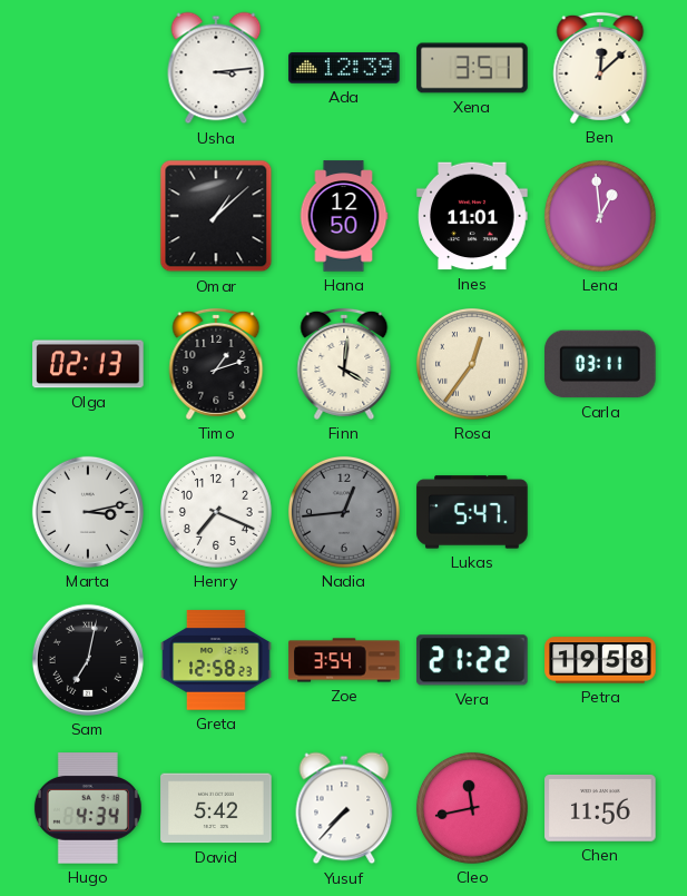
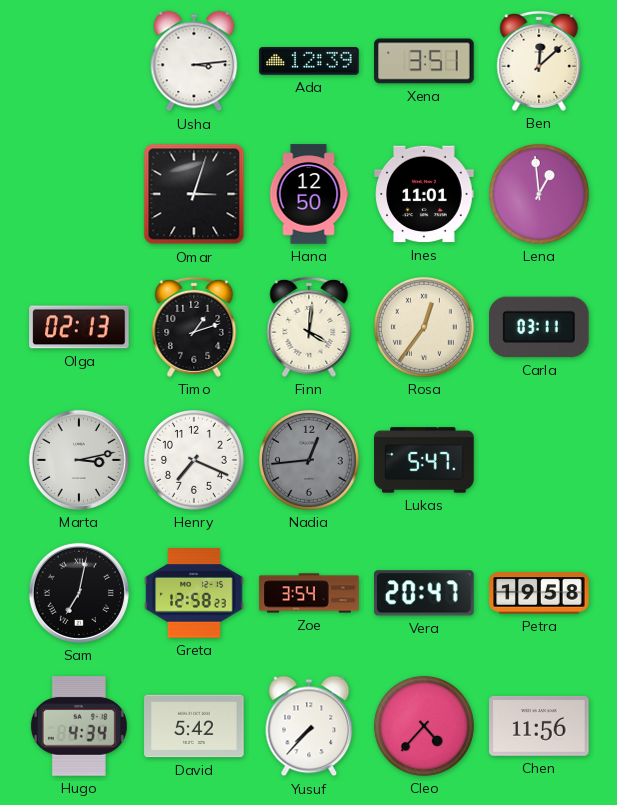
Omar: 1:08 -> 3:03
Vera: 21:22 -> 20:47
Cleo: 11:43 -> 4:37
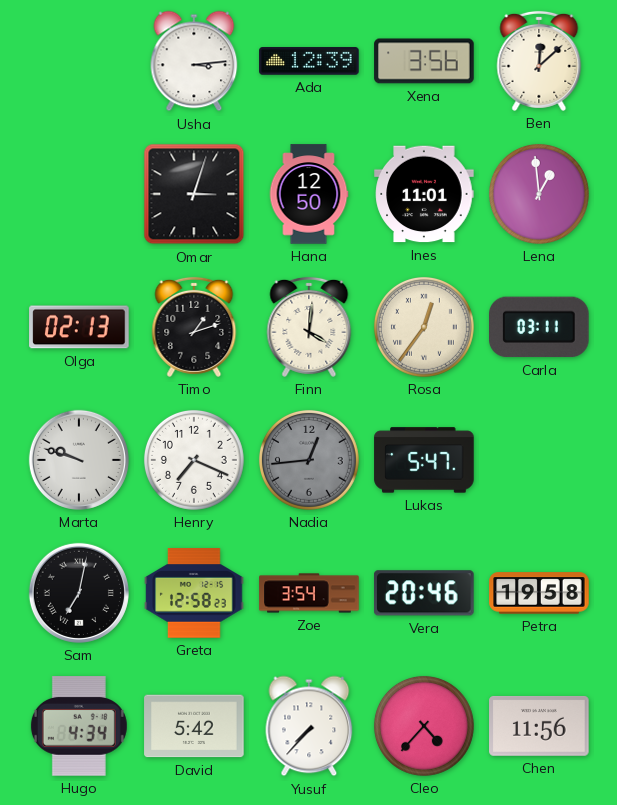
Xena: 3:51 -> 3:56
Marta: 3:13 -> 9:48
Vera: 20:47 -> 20:46
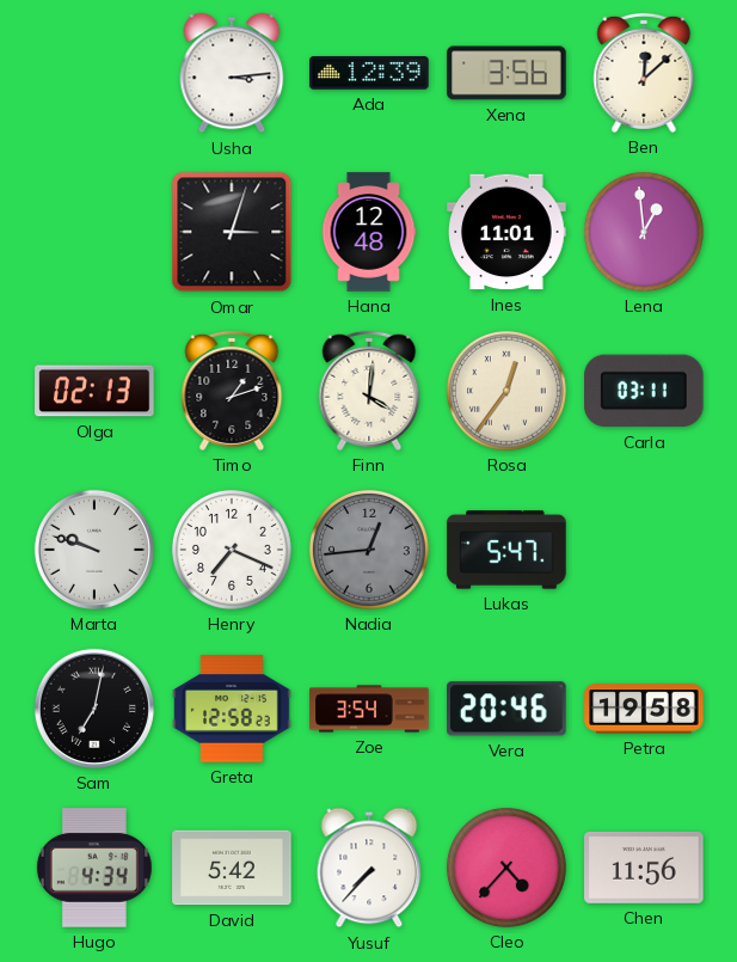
Hana: 12:50 -> 12:48
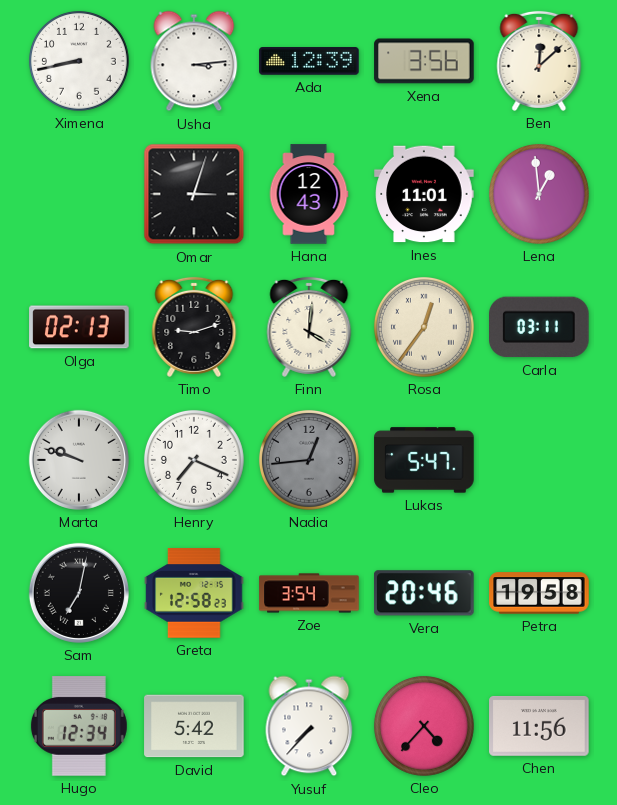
Ximena: none -> 8:43
Hana: 12:48 -> 12:43
Timo: 1:12 -> 9:12
Hugo: 4:34 -> 12:34
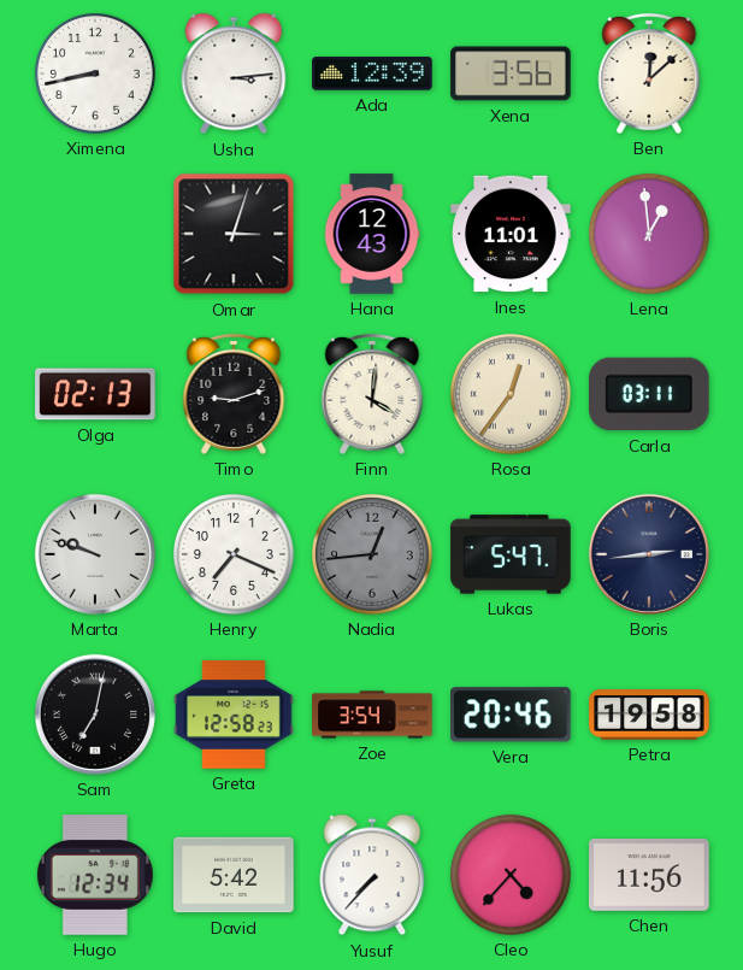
Boris: none -> 2:44
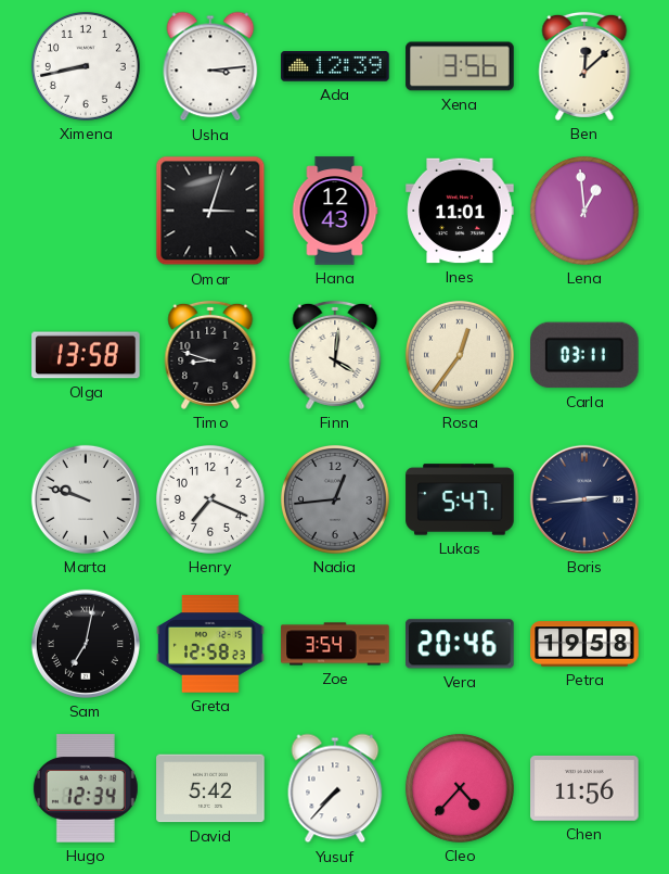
Olga: 02:13 -> 13:58
Timo: 9:12 -> 8:48
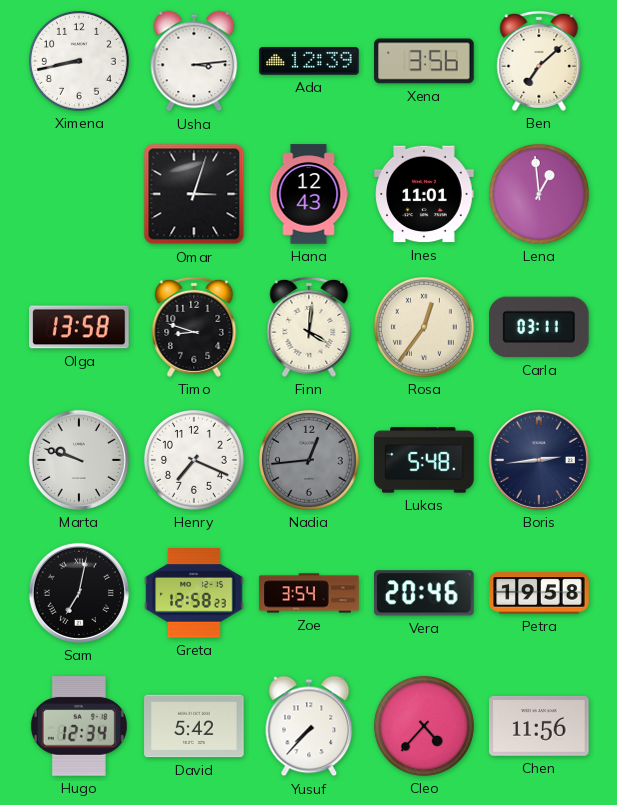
Ben: 12:08 -> 7:08
Lukas: 5:47 -> 5:48
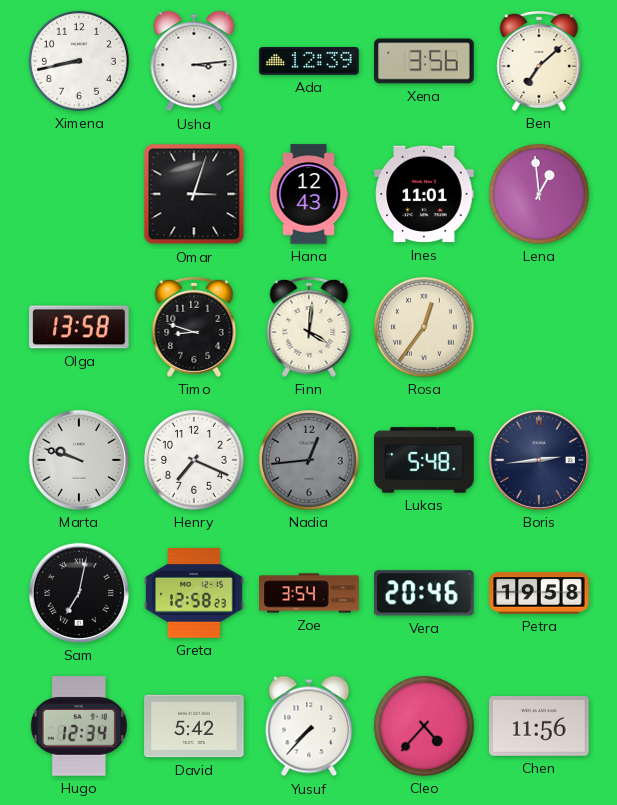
Carla: 03:11 -> none
